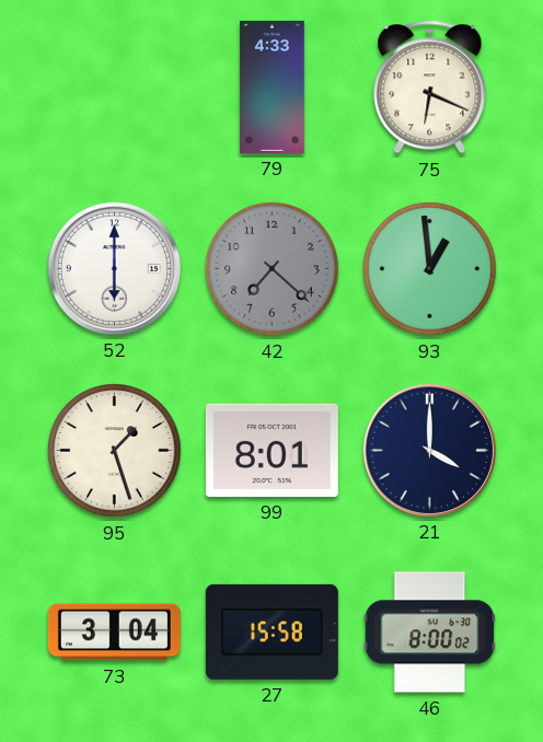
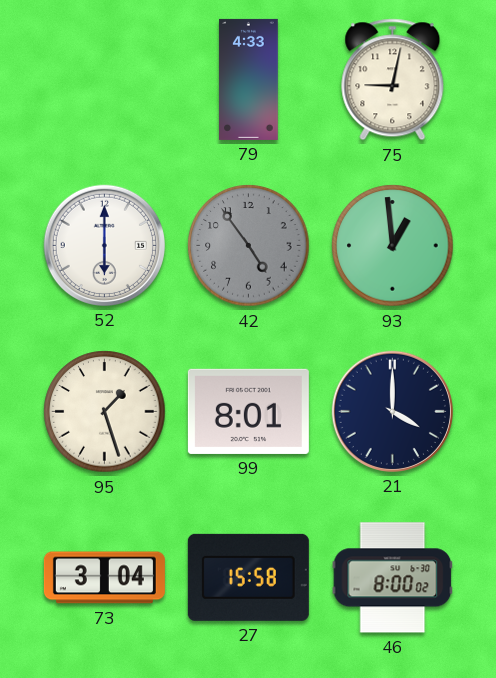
75: 6:19 -> 9:02
42: 7:22 -> 4:54
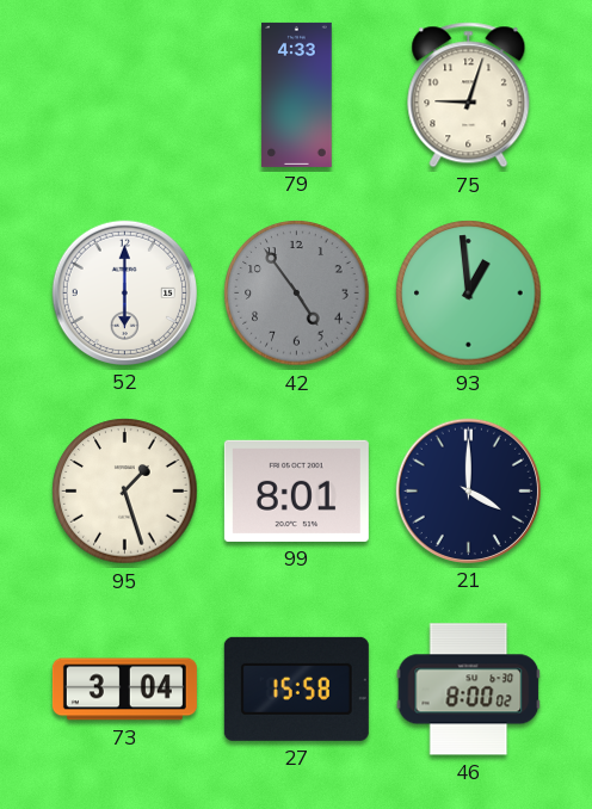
75: 9:02 -> 9:03
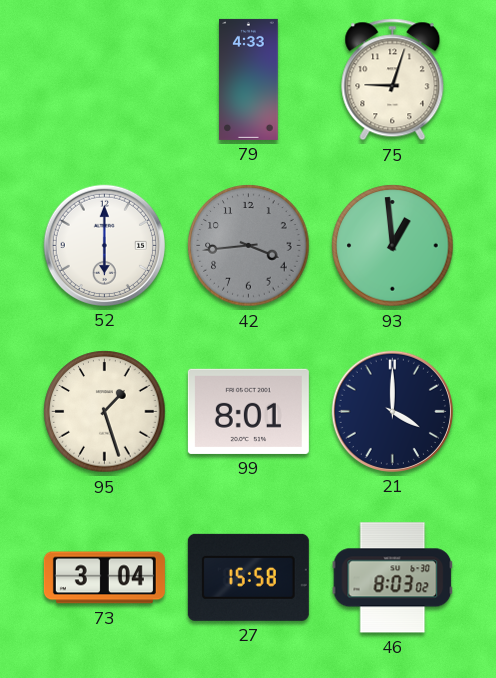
42: 4:54 -> 3:44
46: 8:00 -> 8:03
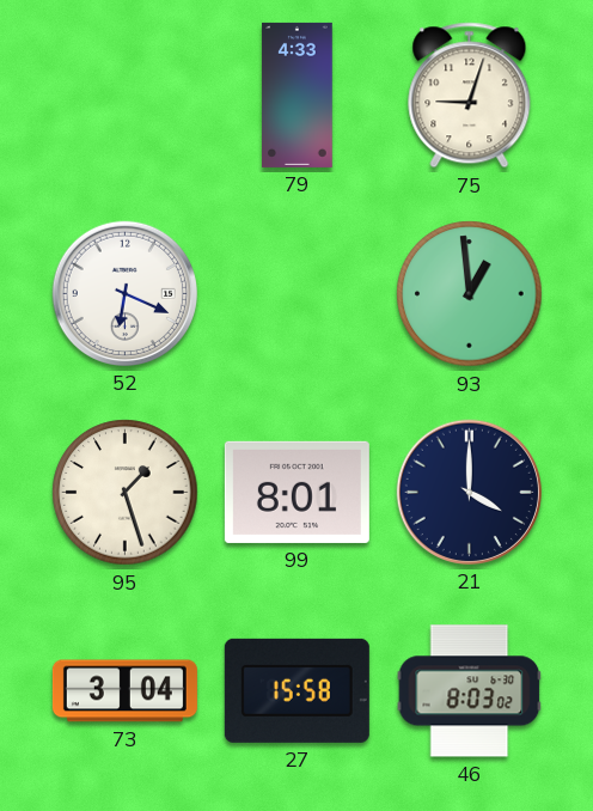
52: 6:00 -> 6:19
42: 3:44 -> none
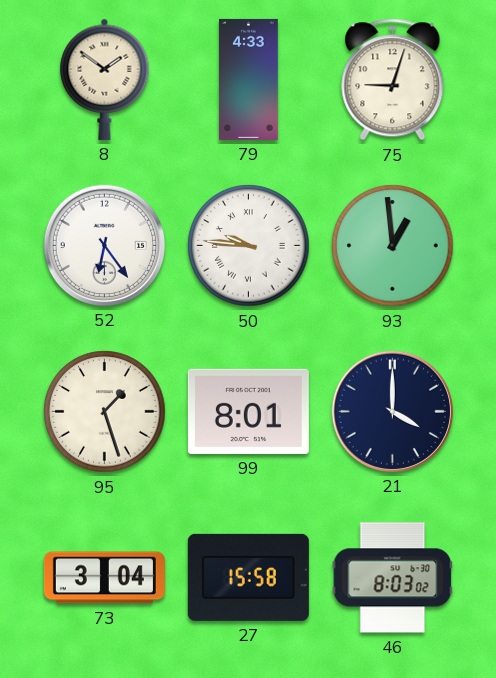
8: none -> 1:51
52: 6:19 -> 6:24
50: none -> 9:46
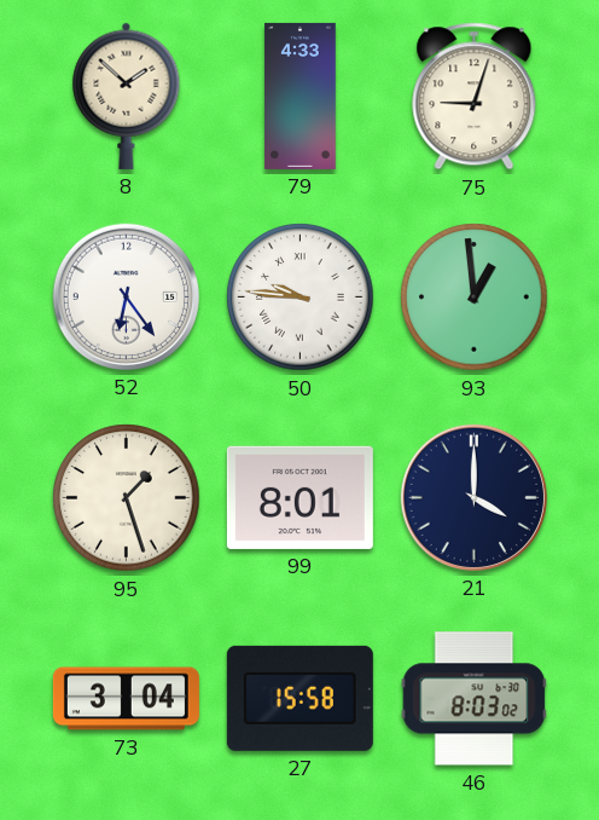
8: 1:51 -> 1:52
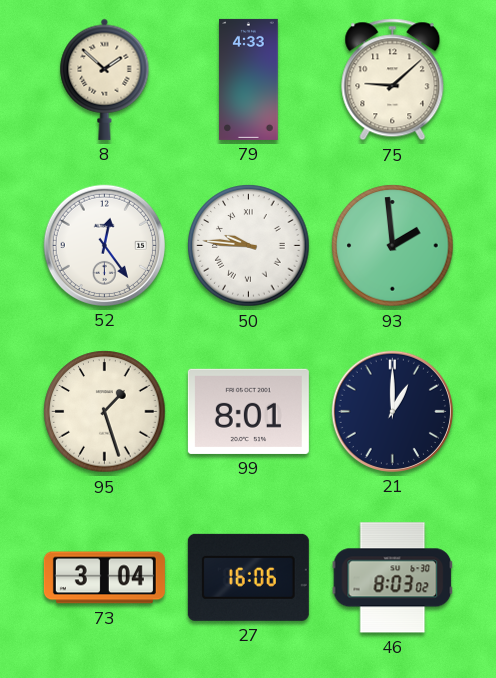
75: 9:03 -> 9:08
52: 6:24 -> 12:24
93: 12:59 -> 1:59
21: 4:00 -> 1:00
27: 15:58 -> 16:06
